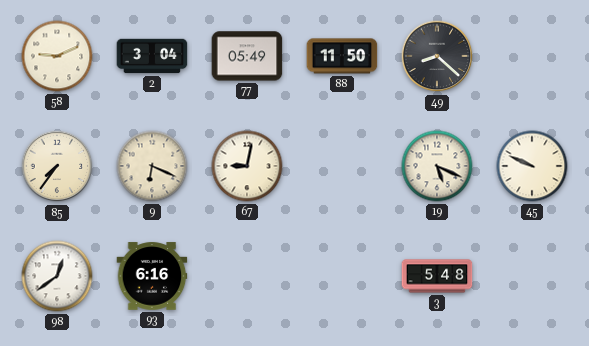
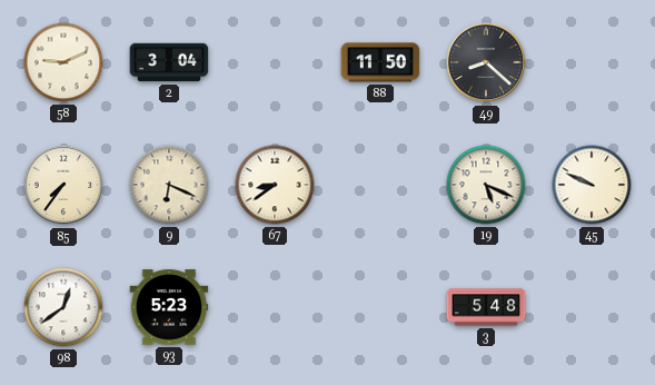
77: 05:49 -> none
67: 9:02 -> 8:39
93: 6:16 -> 5:23
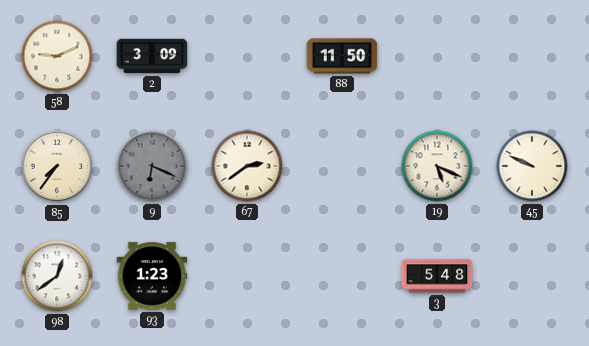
2: 3:04 -> 3:09
49: 8:22 -> none
9 dial: cream -> grey
67: 8:39 -> 2:39
93: 5:23 -> 1:23
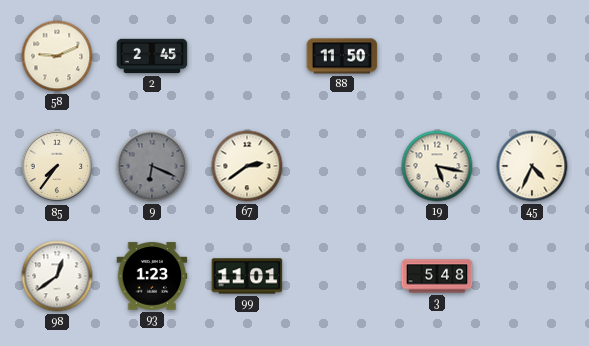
2: 3:09 -> 2:45
19: 5:19 -> 5:17
45: 9:49 -> 4:34
99: none -> 11:01
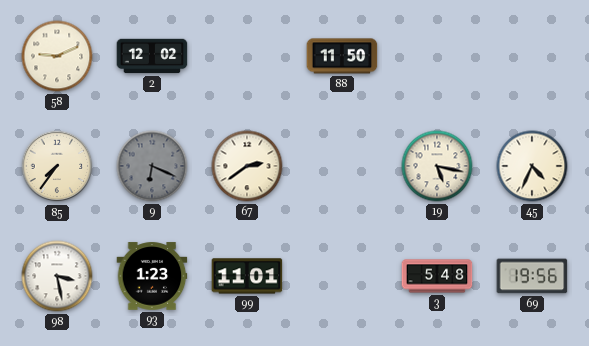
2: 2:45 -> 12:02
98: 12:39 -> 3:28
69: none -> 19:56
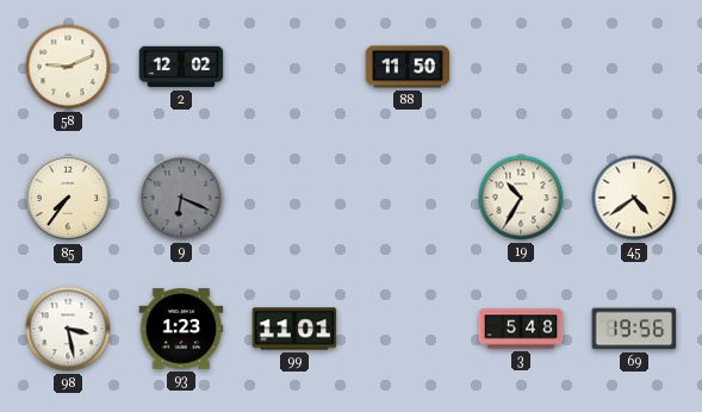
67: 2:39 -> none
19: 5:17 -> 10:35
45: 4:34 -> 4:39
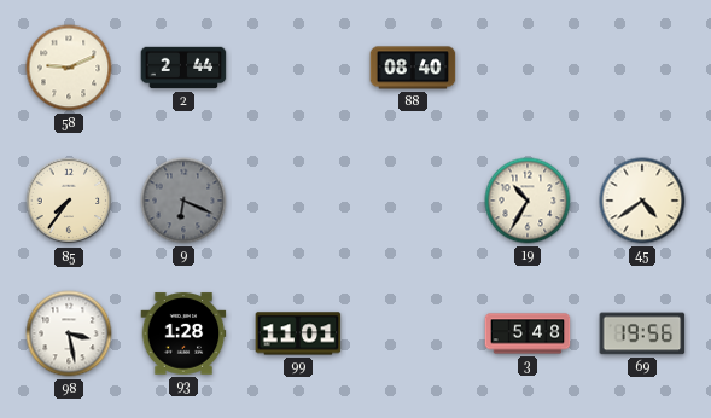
2: 12:02 -> 2:44
88: 11:50 -> 08:40
93: 1:23 -> 1:28
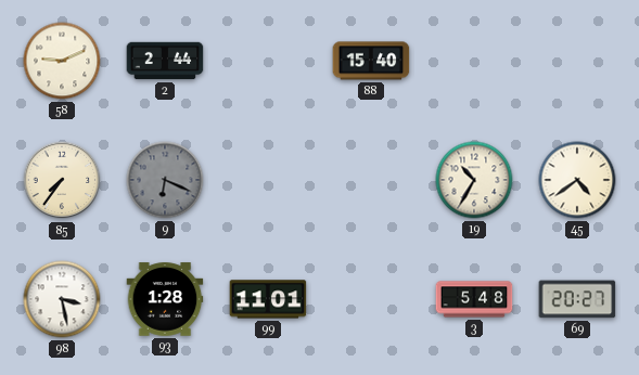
88: 08:40 -> 15:40
69: 19:56 -> 20:27
